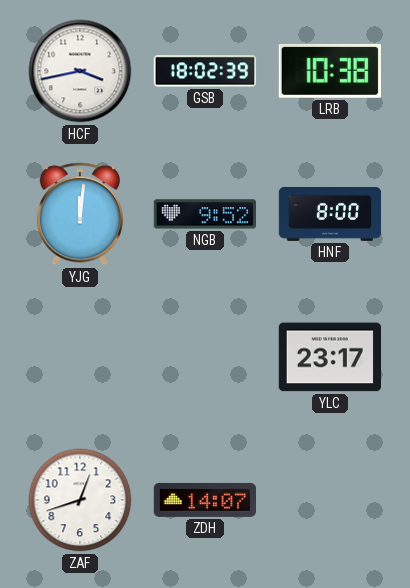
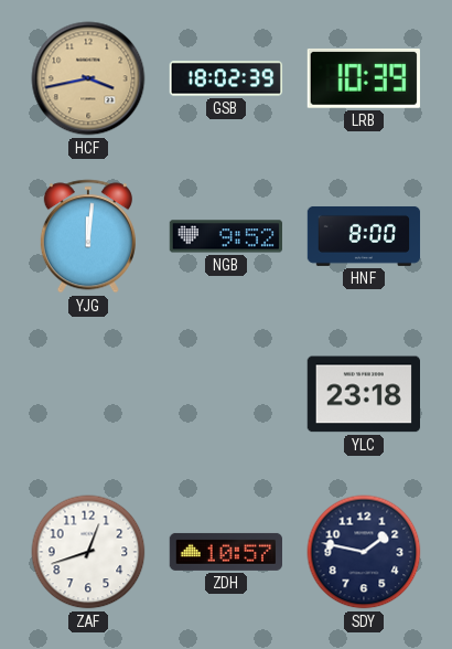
HCF dial: white -> champagne
LRB: 10:38 -> 10:39
YLC: 23:17 -> 23:18
ZDH: 14:07 -> 10:57
SDY: none -> 1:47
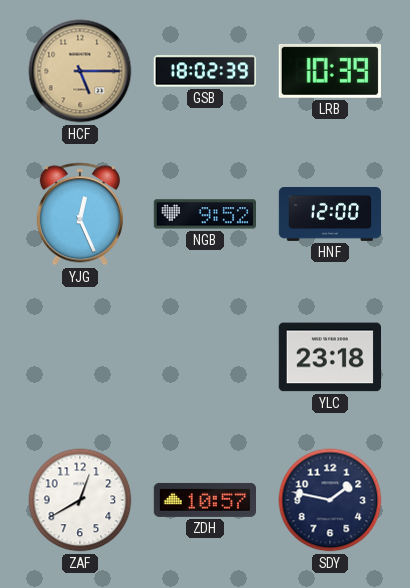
HCF: 3:43 -> 5:15
YJG: 12:01 -> 12:26
HNF: 8:00 -> 12:00
ZAF: 12:42 -> 12:40
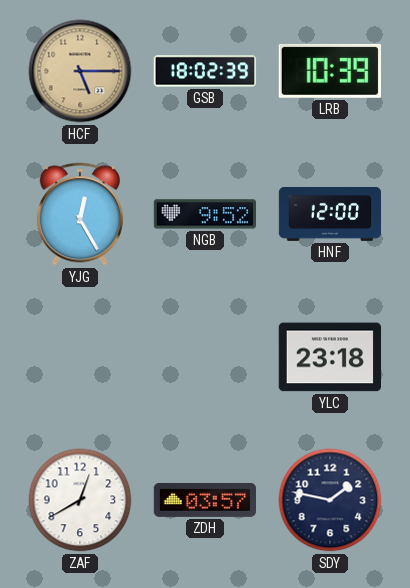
YJG: 12:26 -> 12:25
ZDH: 10:57 -> 03:57
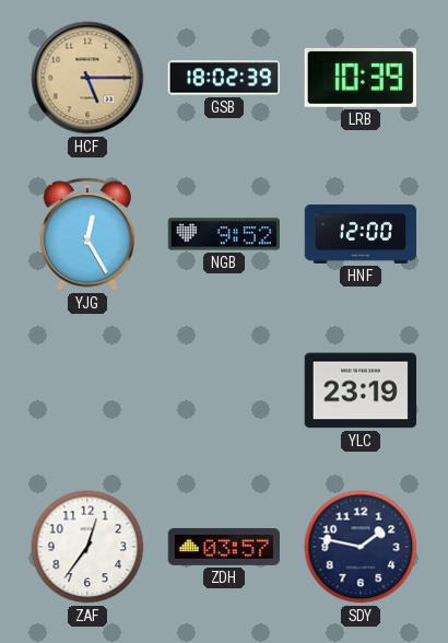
YLC: 23:18 -> 23:19
ZAF: 12:40 -> 12:36
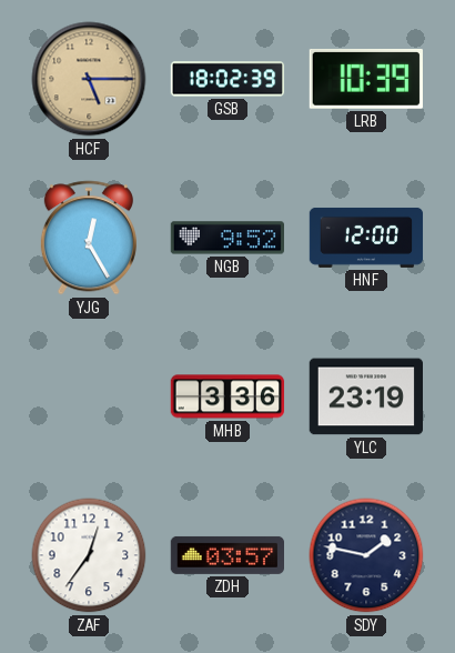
MHB: none -> 3:36
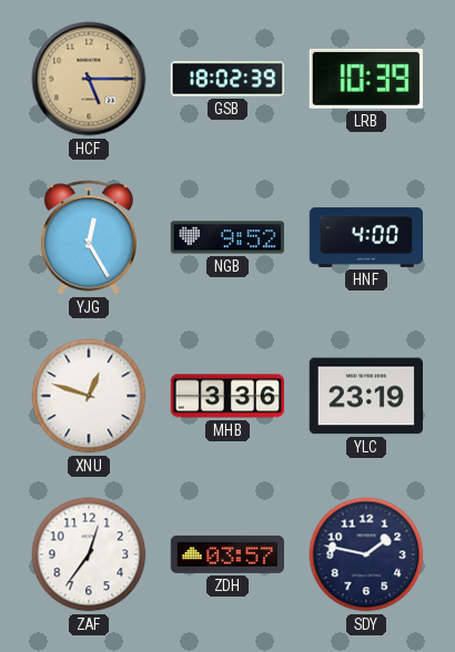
HNF: 12:00 -> 4:00
XNU: none -> 12:48
